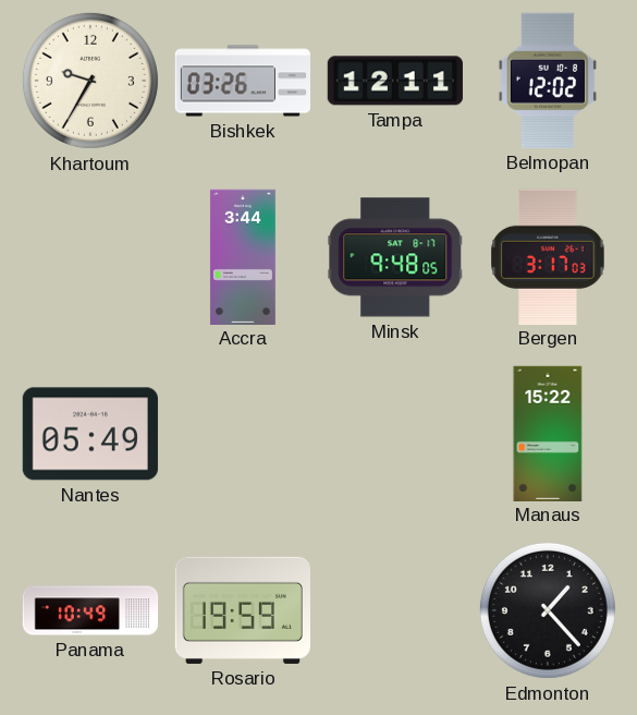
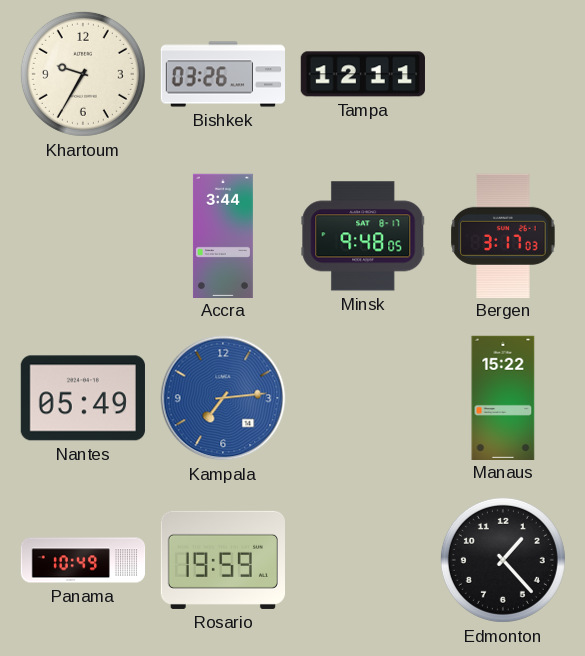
Belmopan: 12:02 -> none
Kampala: none -> 7:14
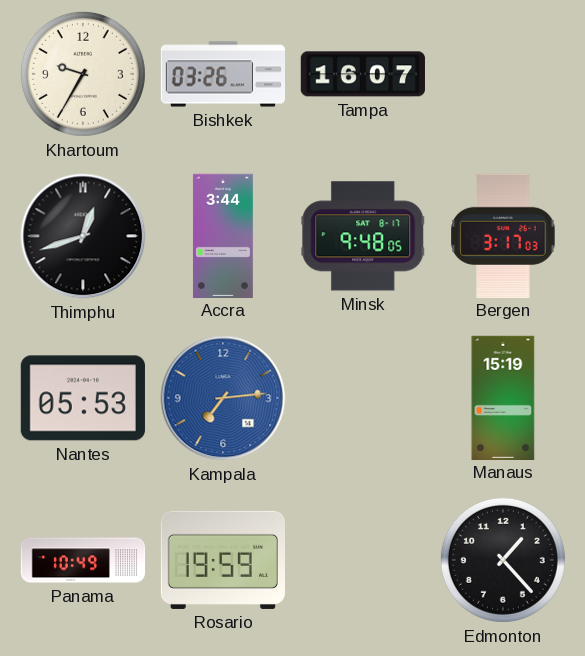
Tampa: 12:11 -> 16:07
Thimphu: none -> 12:42
Nantes: 05:49 -> 05:53
Manaus: 15:22 -> 15:19
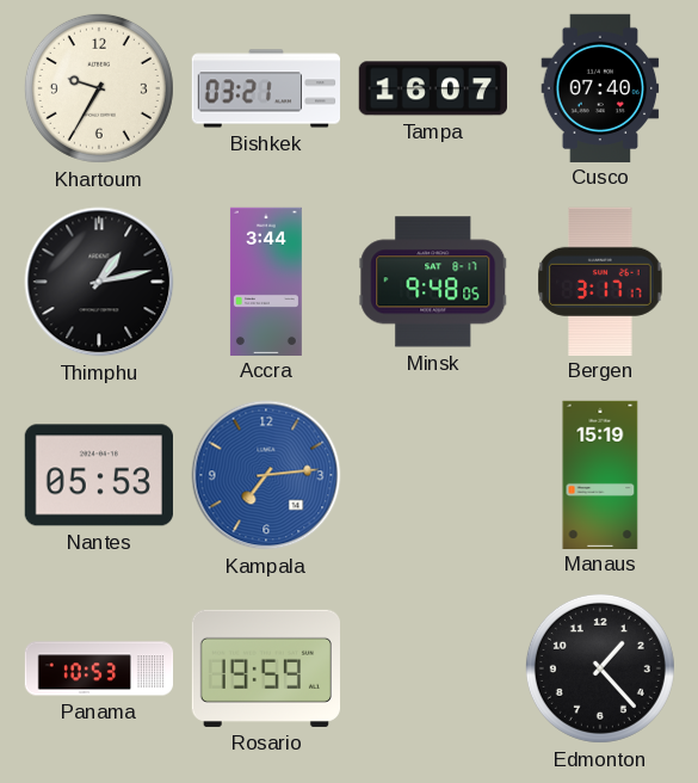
Bishkek: 03:26 -> 03:21
Cusco: none -> 07:40
Thimphu: 12:42 -> 1:13
Bergen: 3:17:03 -> 3:17:17
Panama: 10:49 -> 10:53
